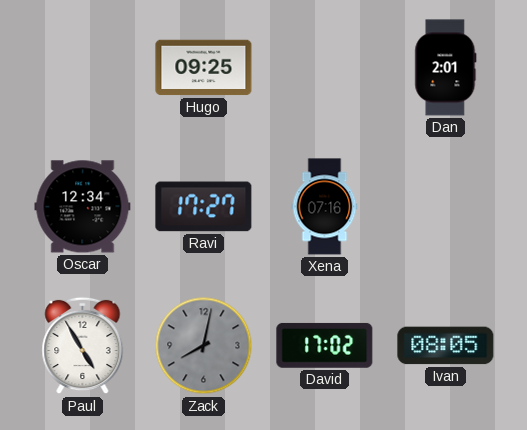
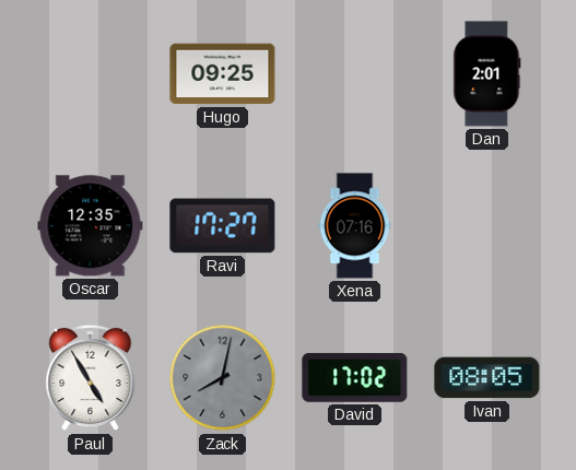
Oscar: 12:34 -> 12:35
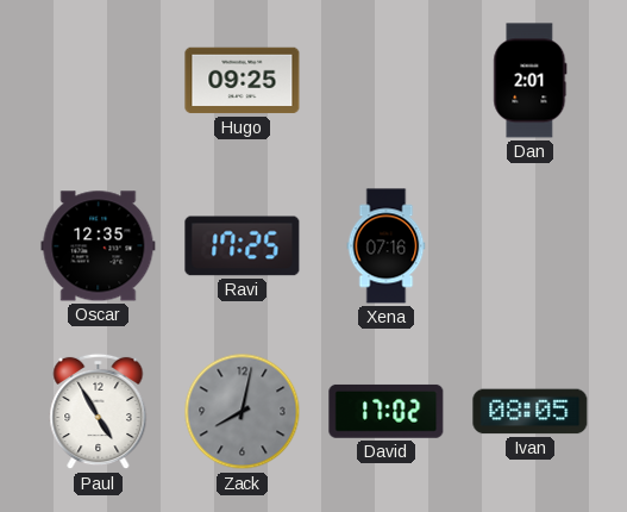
Ravi: 17:27 -> 17:25
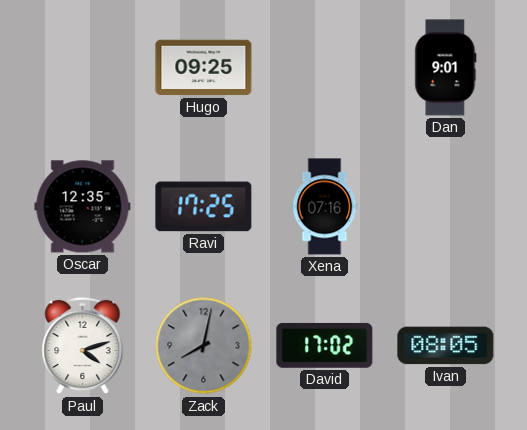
Dan: 2:01 -> 9:01
Paul: 4:55 -> 4:12
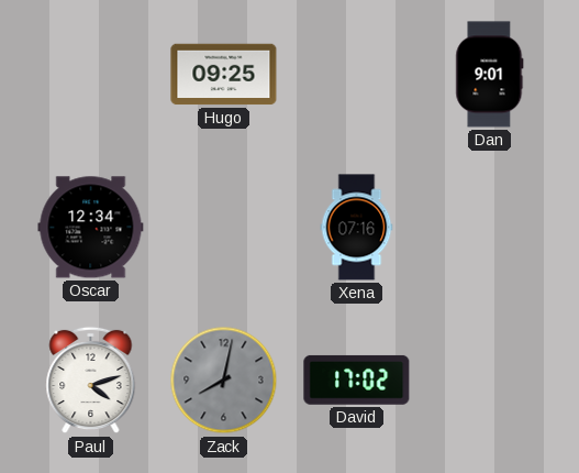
Oscar: 12:35 -> 12:34
Ravi: 17:25 -> none
Ivan: 08:05 -> none
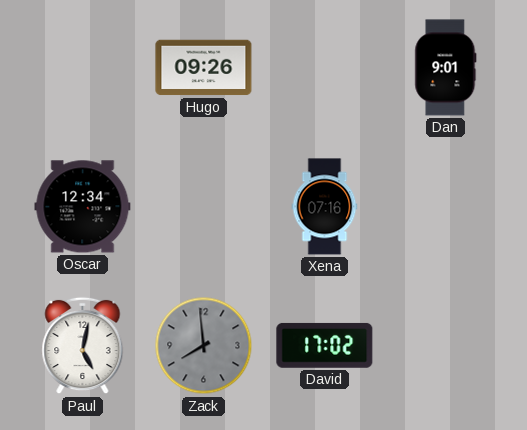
Hugo: 09:25 -> 09:26
Paul: 4:12 -> 5:02
Zack: 8:02 -> 7:59
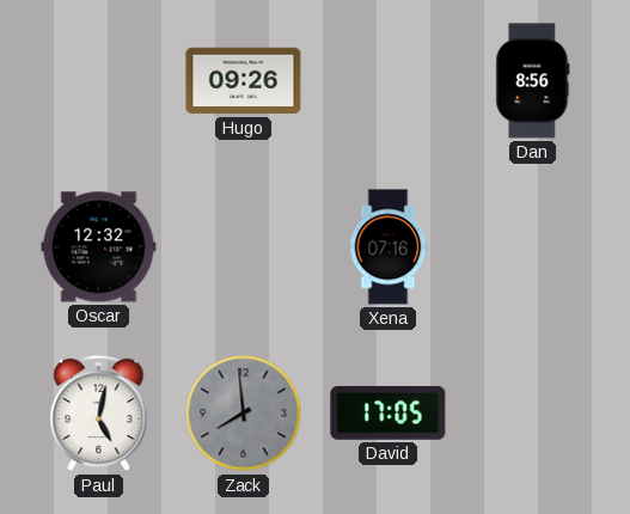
Dan: 9:01 -> 8:56
Oscar: 12:34 -> 12:32
David: 17:02 -> 17:05
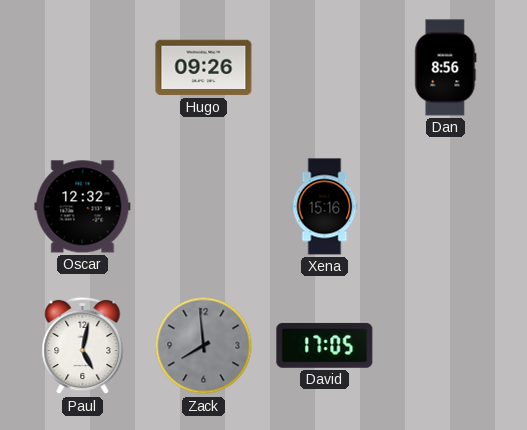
Xena: 07:16 -> 15:16
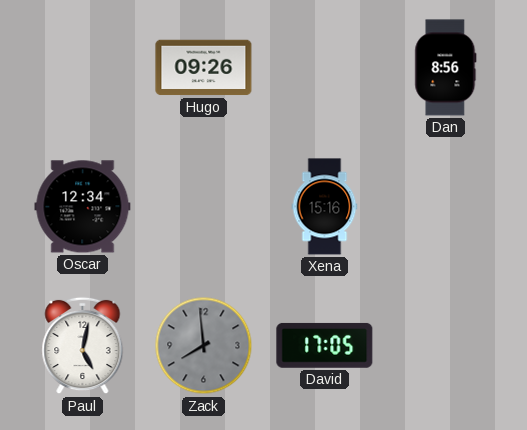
Oscar: 12:32 -> 12:34
